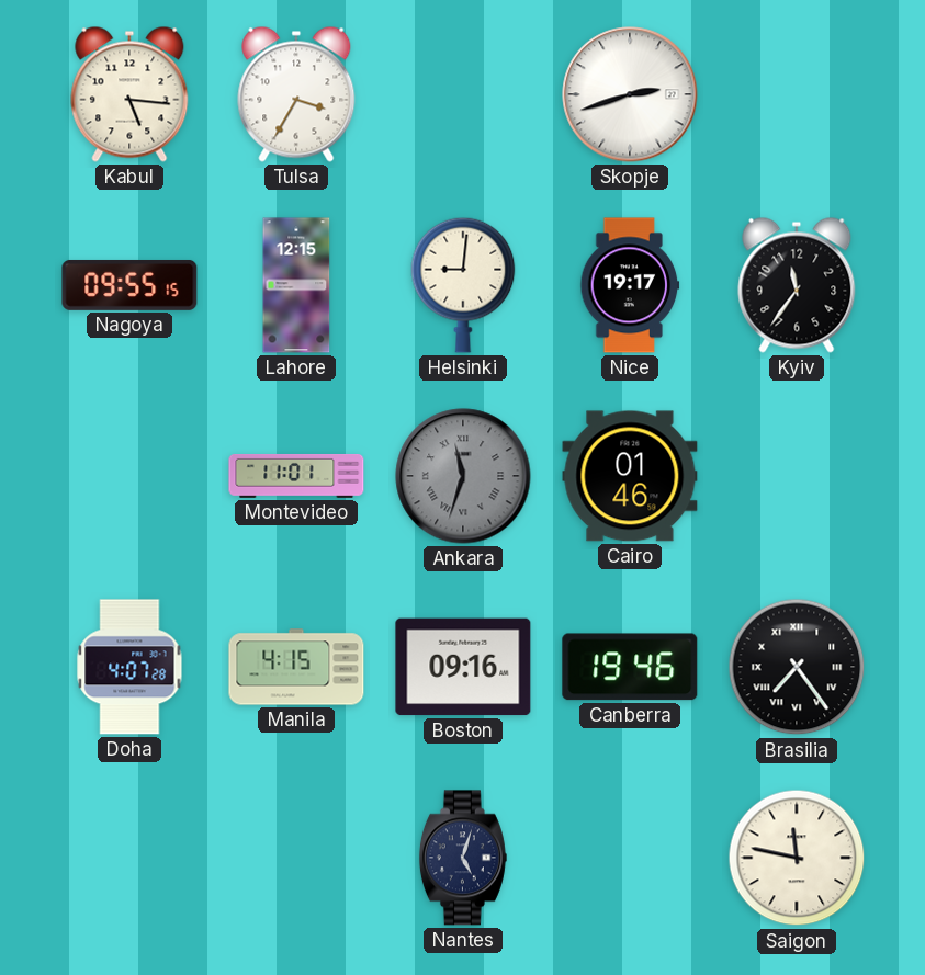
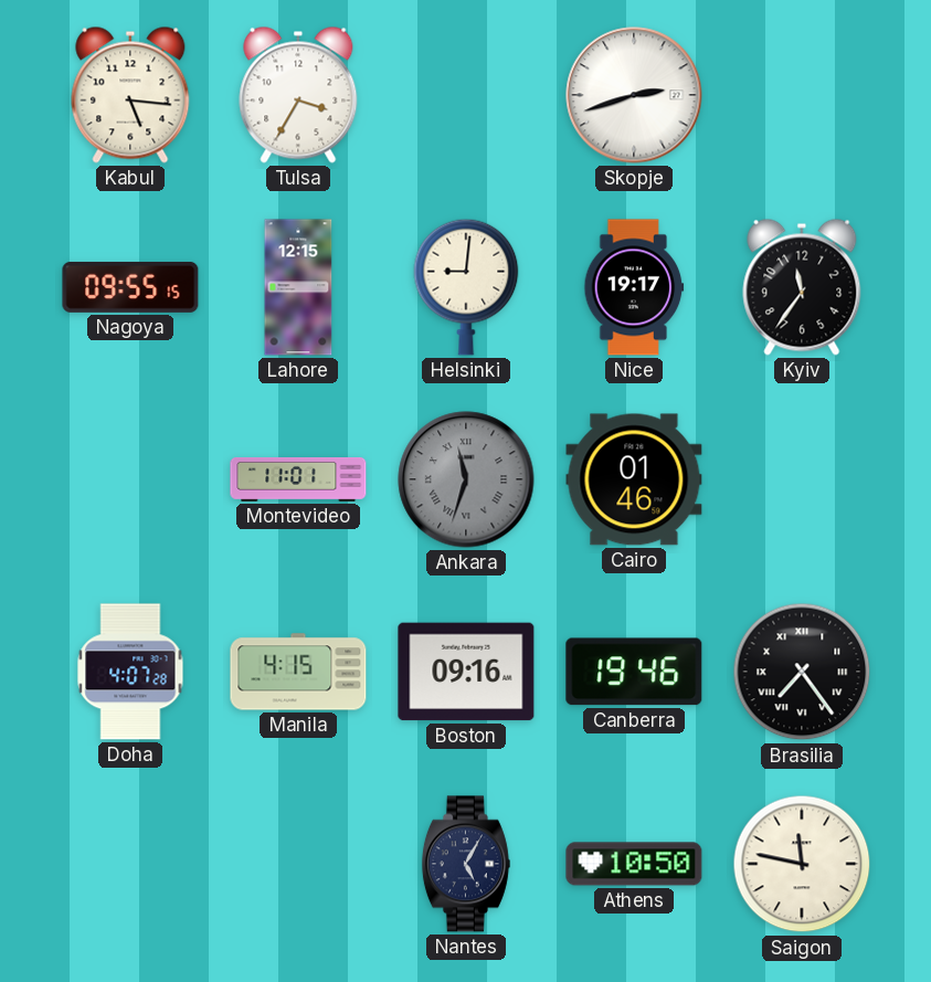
Nantes: 5:03 -> 5:05
Athens: none -> 10:50
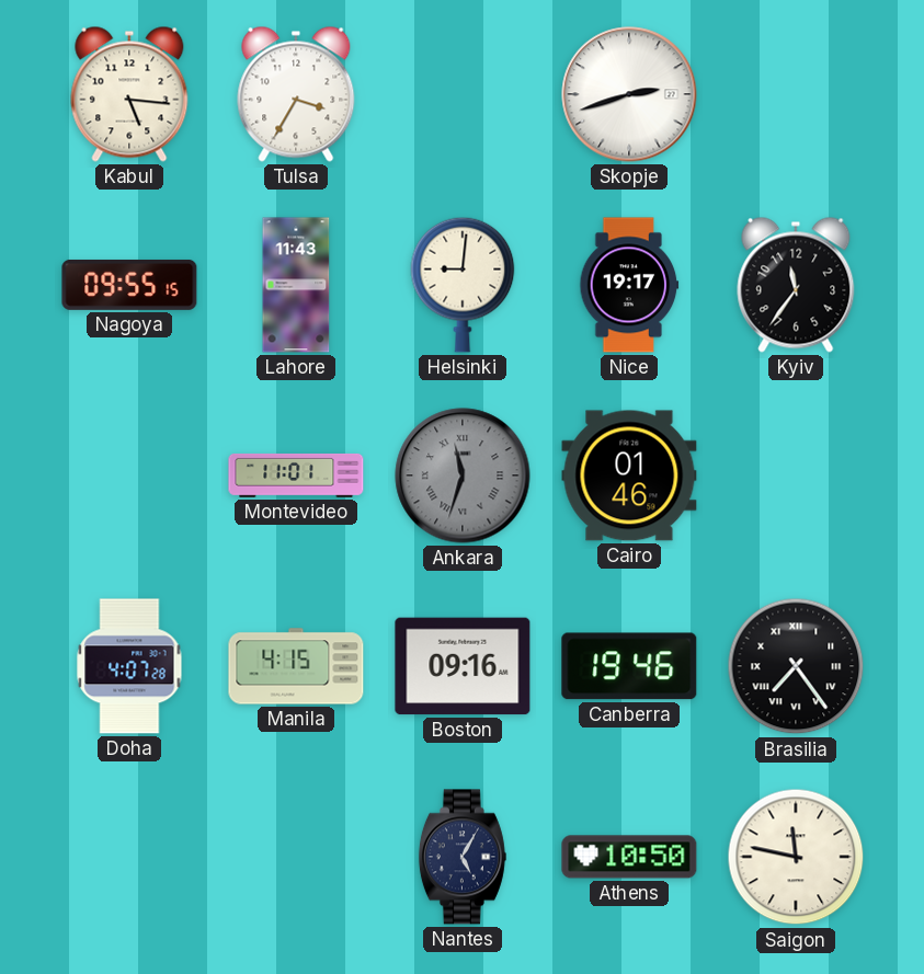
Lahore: 12:15 -> 11:43
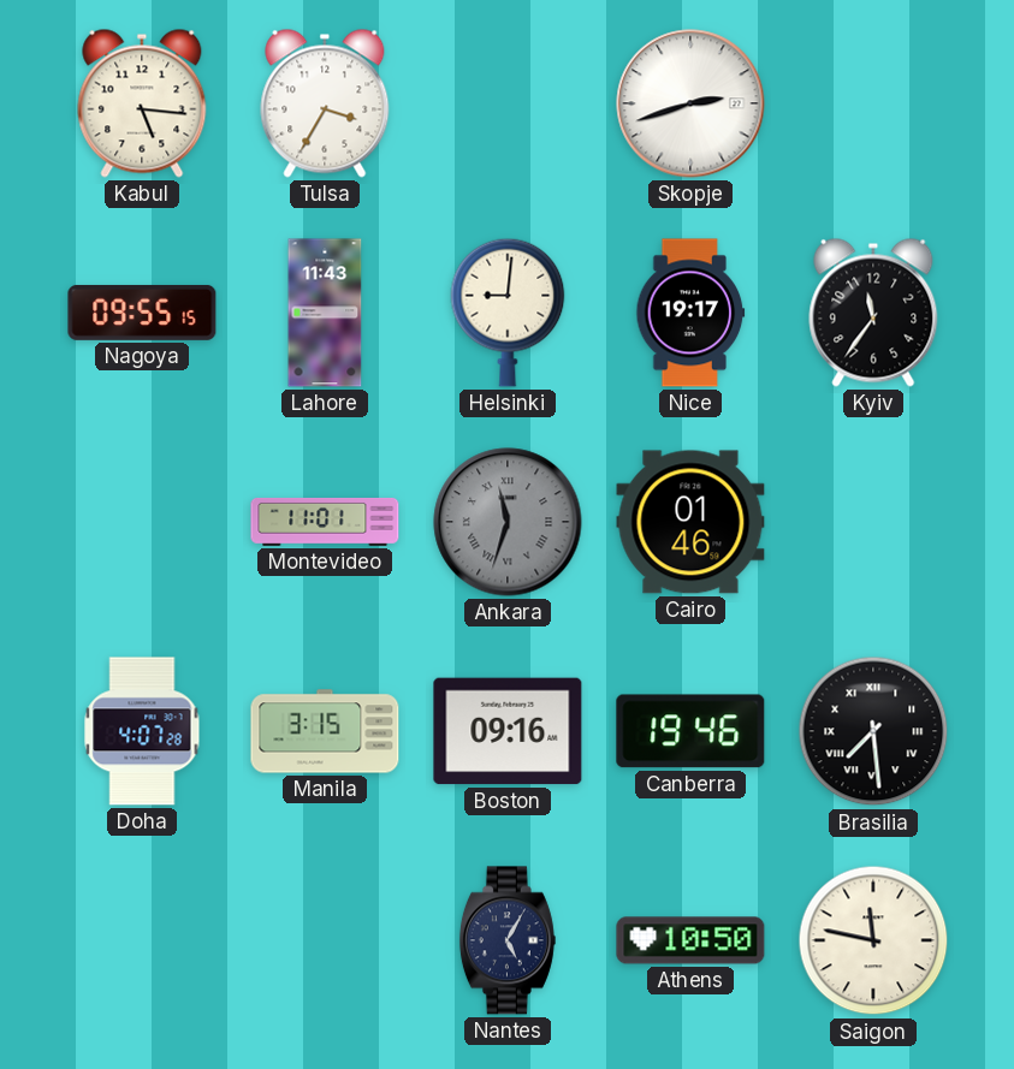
Manila: 4:15 -> 3:15
Brasilia: 7:24 -> 7:29
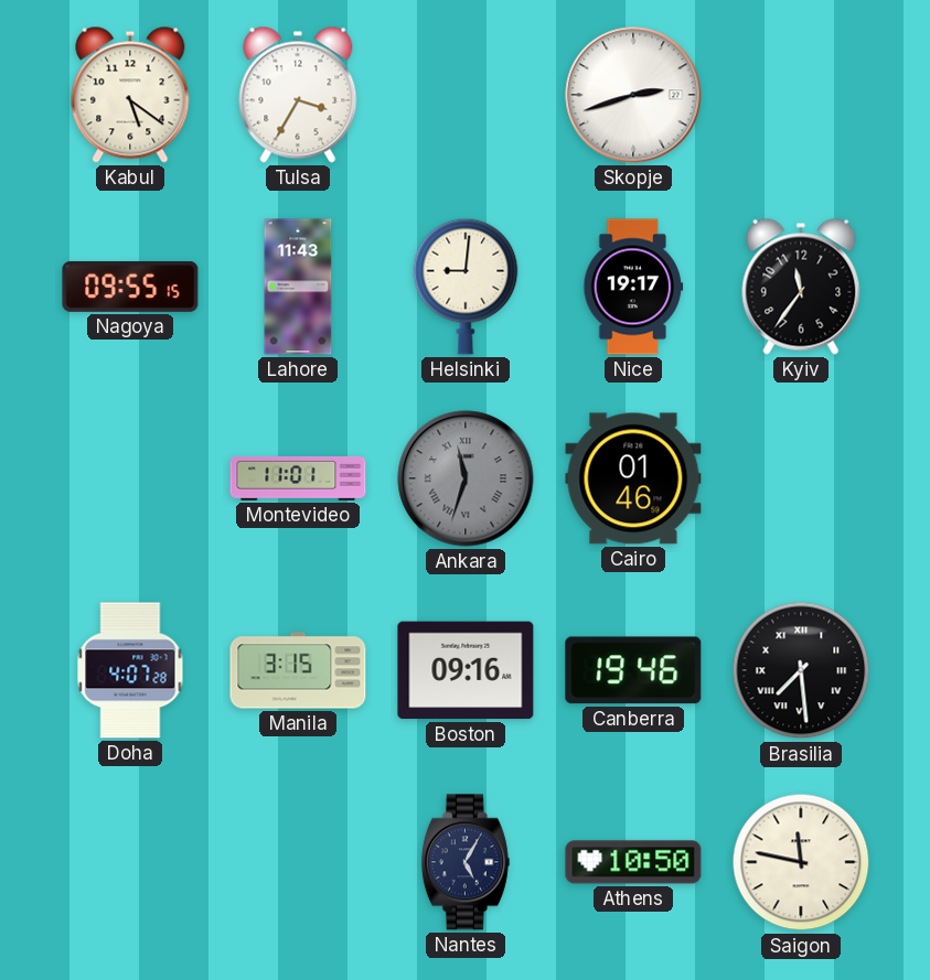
Kabul: 5:16 -> 5:21
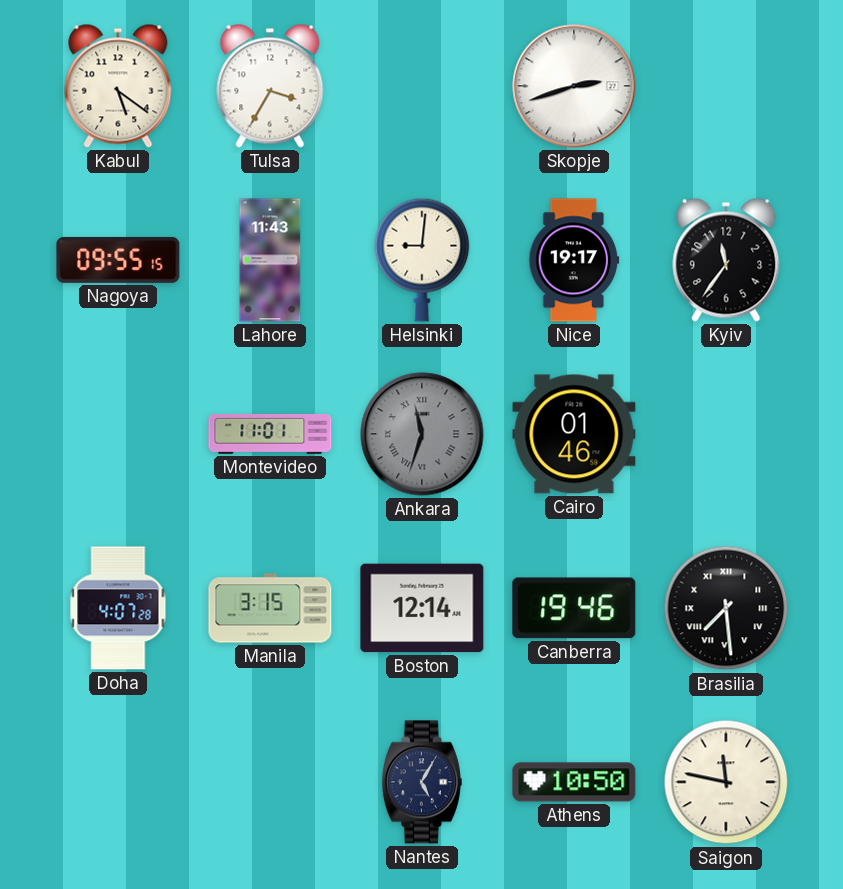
Boston: 09:16 -> 12:14
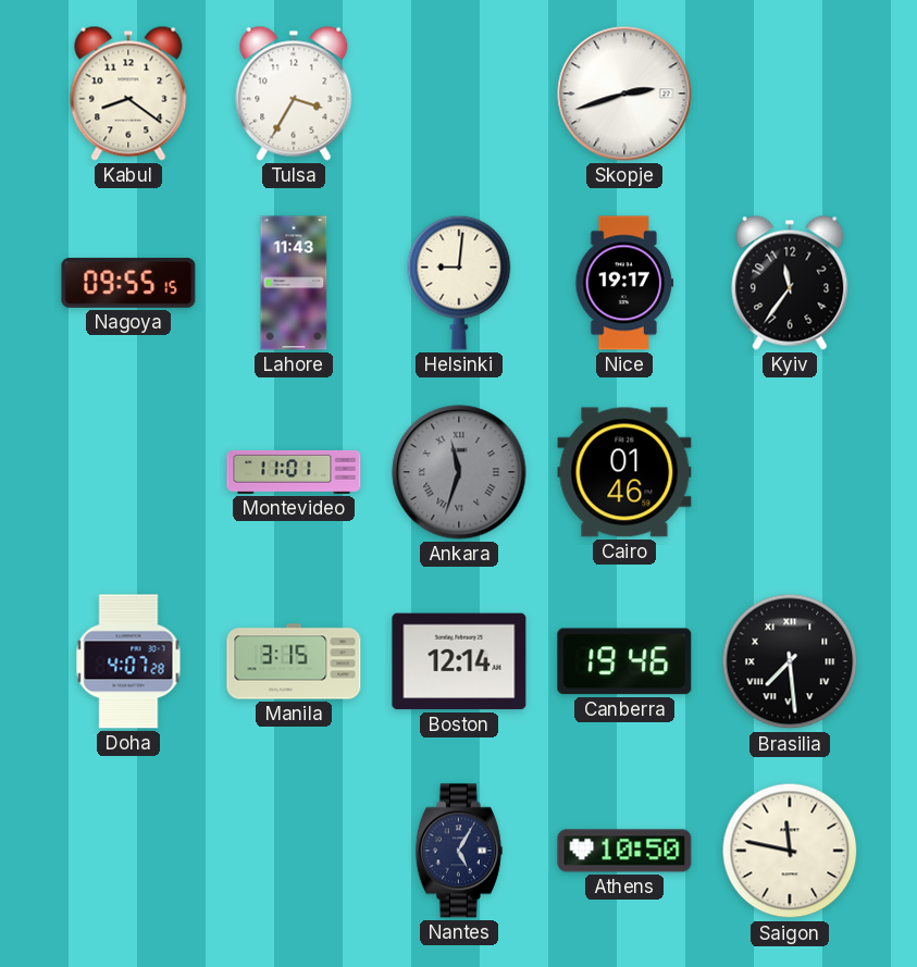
Kabul: 5:21 -> 8:21
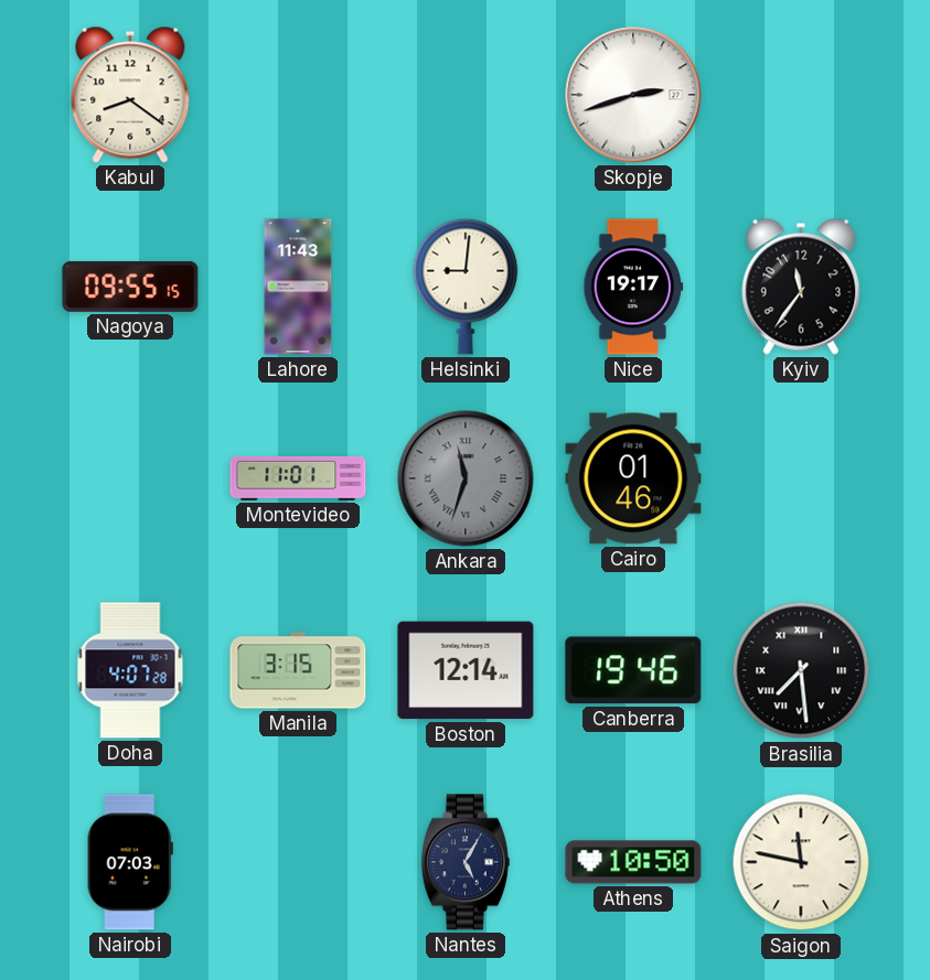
Tulsa: 3:35 -> none
Nairobi: none -> 07:03
